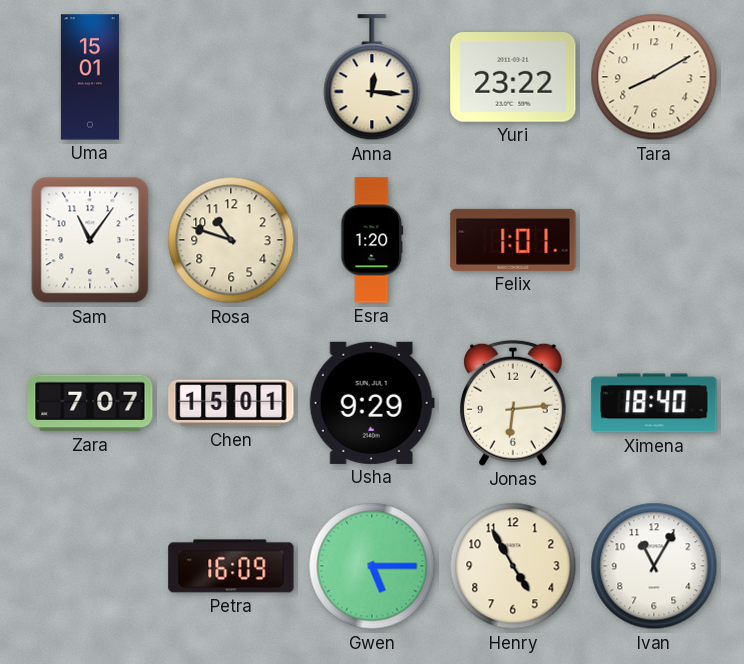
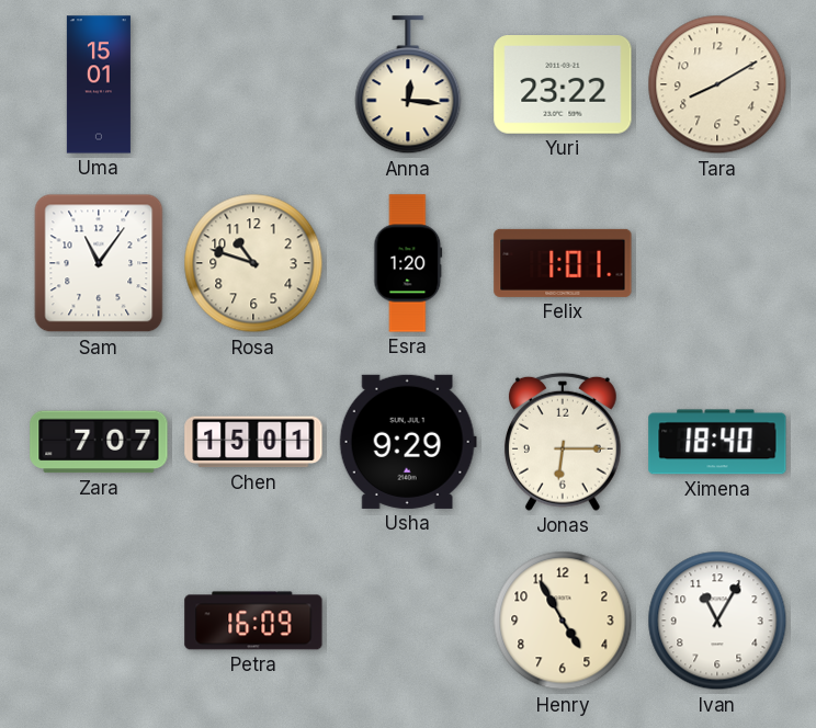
Jonas: 6:14 -> 6:15
Gwen: 5:15 -> none
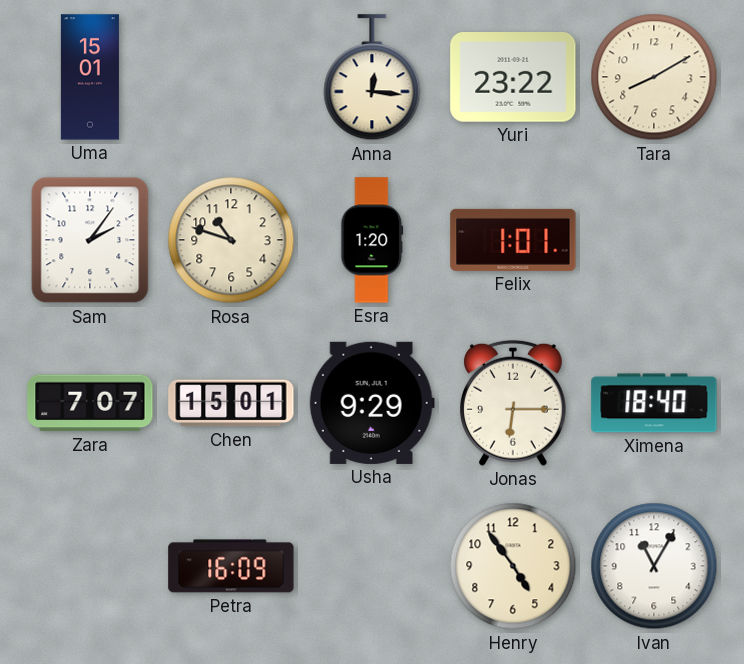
Sam: 11:06 -> 2:06
Henry: 4:55 -> 4:54
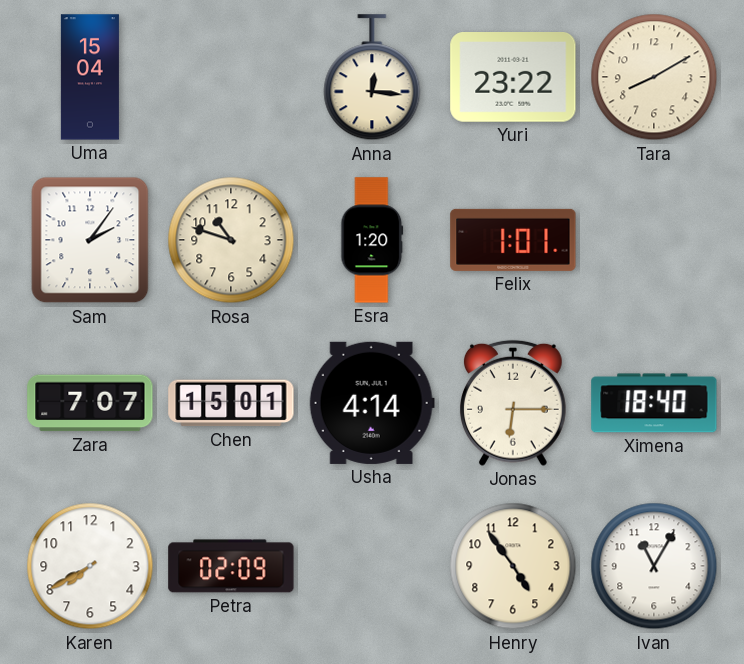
Uma: 15:01 -> 15:04
Usha: 9:29 -> 4:14
Karen: none -> 7:40
Petra: 16:09 -> 02:09
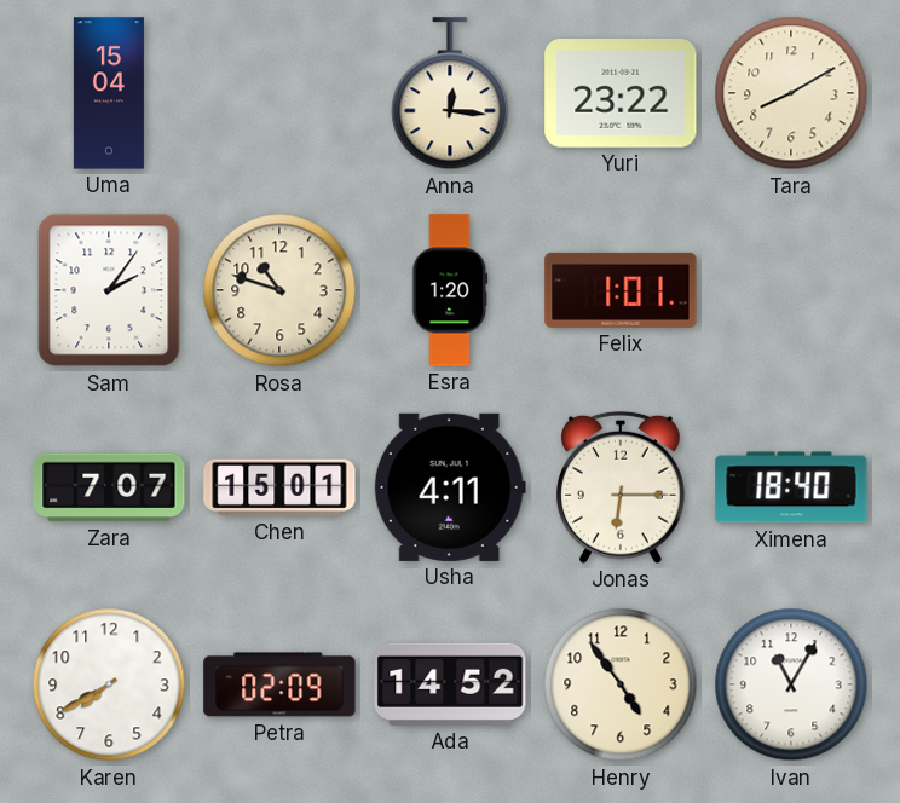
Usha: 4:14 -> 4:11
Ada: none -> 14:52
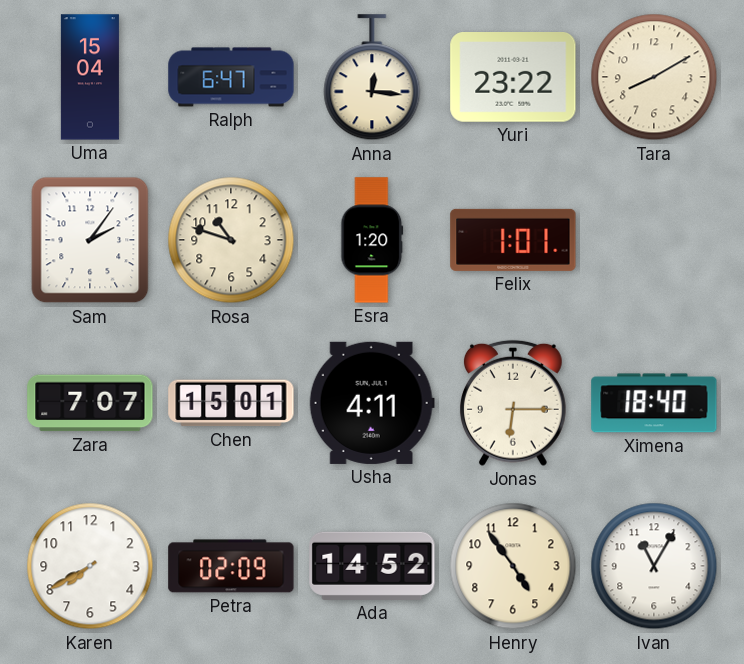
Ralph: none -> 6:47
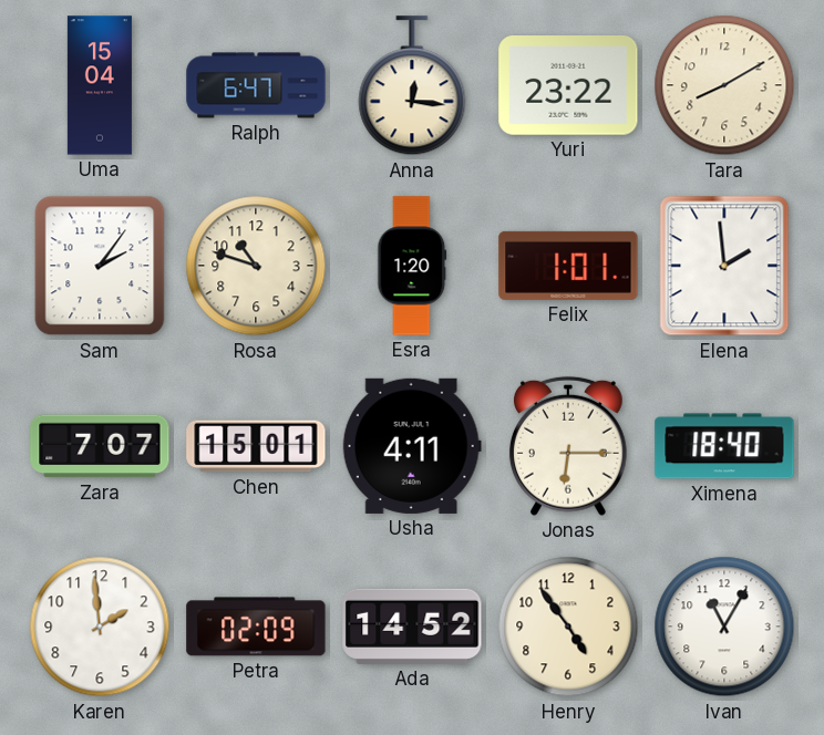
Elena: none -> 1:59
Karen: 7:40 -> 1:59
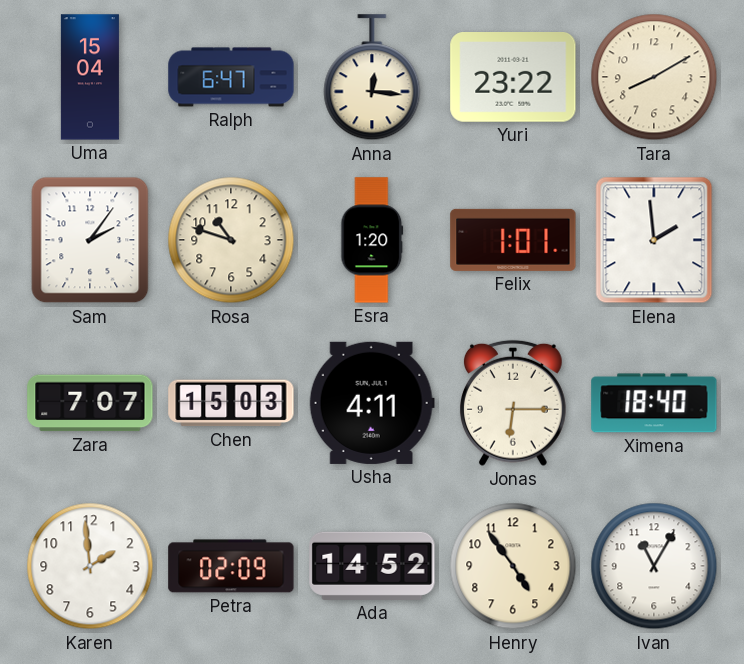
Chen: 15:01 -> 15:03
